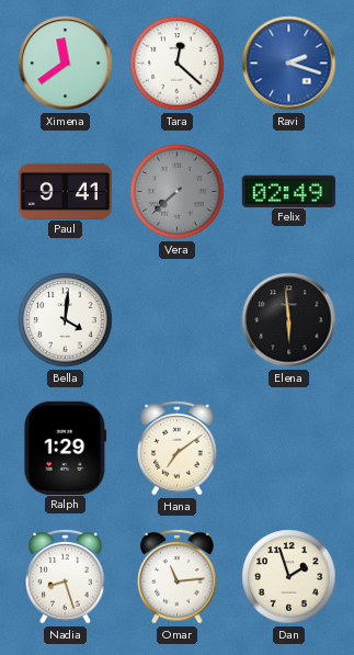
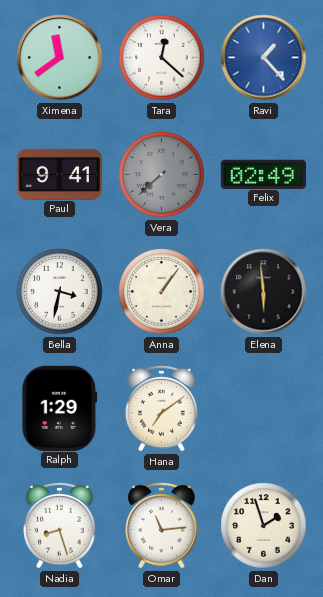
Ravi: 2:18 -> 1:23
Bella: 4:01 -> 3:32
Anna: none -> 1:06
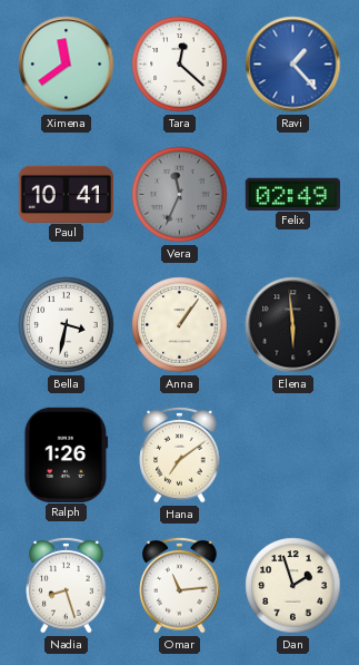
Paul: 9:41 -> 10:41
Vera: 7:38 -> 11:34
Ralph: 1:29 -> 1:26
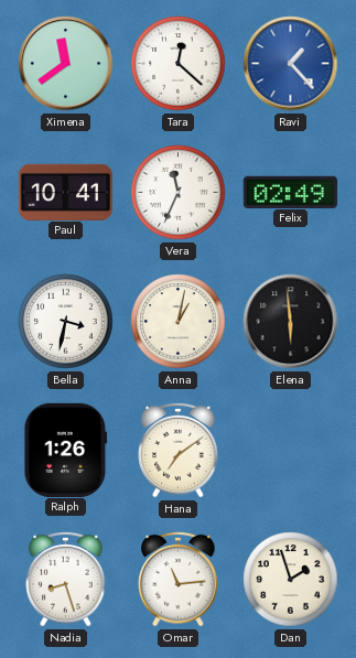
Vera dial: grey -> white
Anna: 1:06 -> 1:02
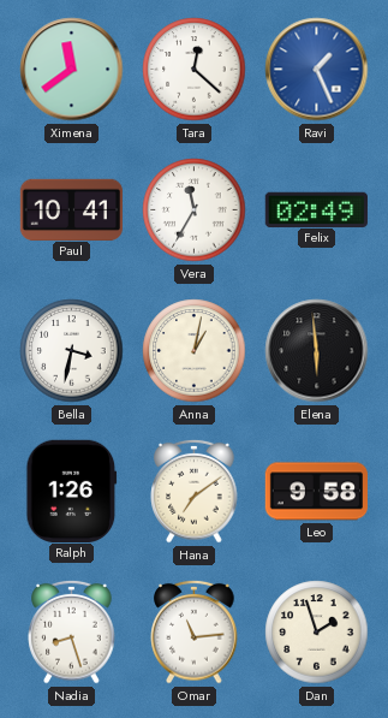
Ravi: 1:23 -> 1:26
Vera: 11:34 -> 11:35
Leo: none -> 9:58
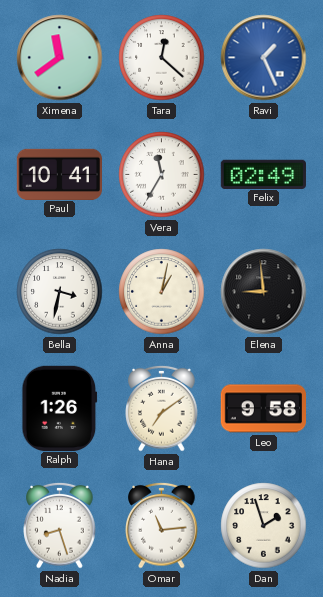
Elena: 5:59 -> 8:59
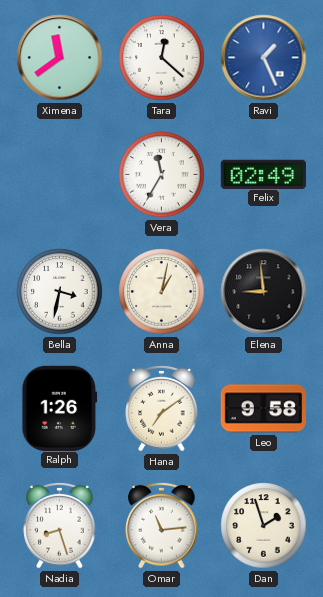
Paul: 10:41 -> none
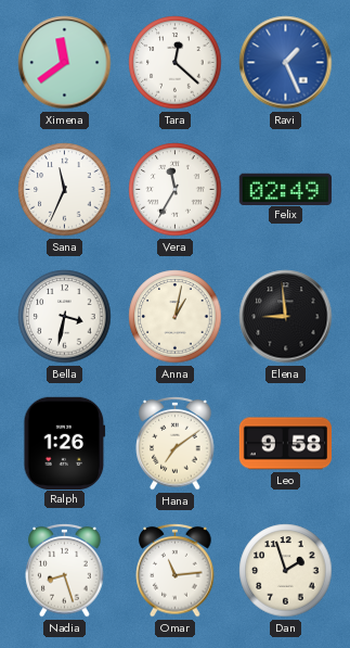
Sana: none -> 11:34
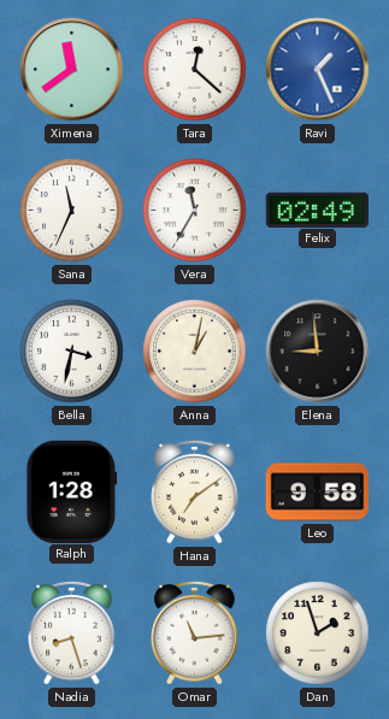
Ralph: 1:26 -> 1:28
